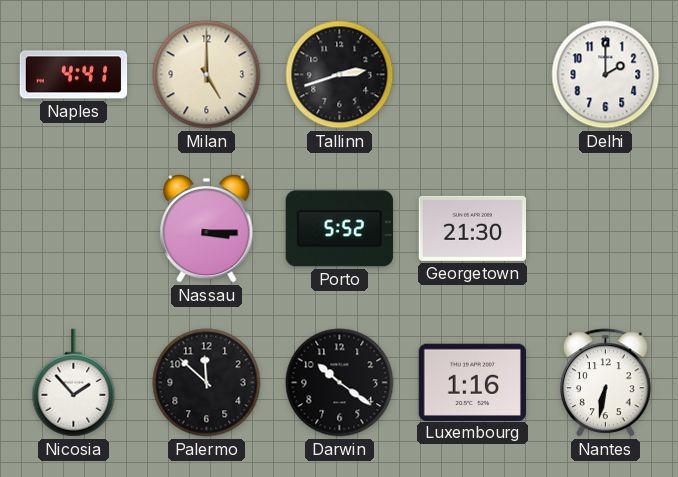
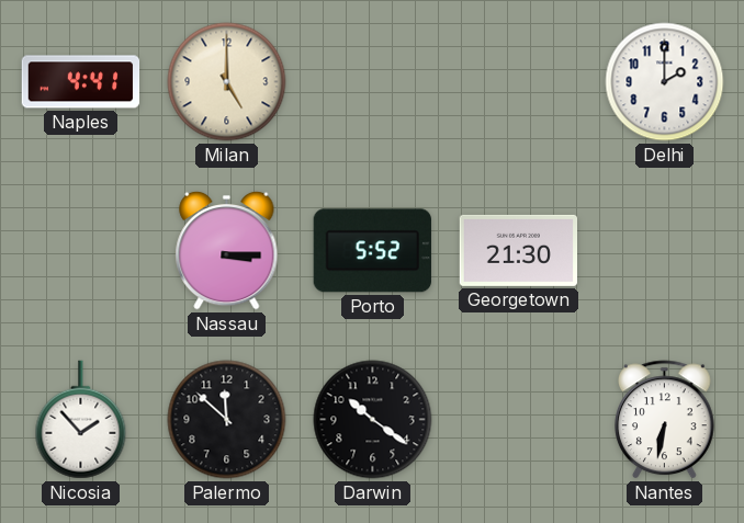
Tallinn: 2:42 -> none
Luxembourg: 1:16 -> none
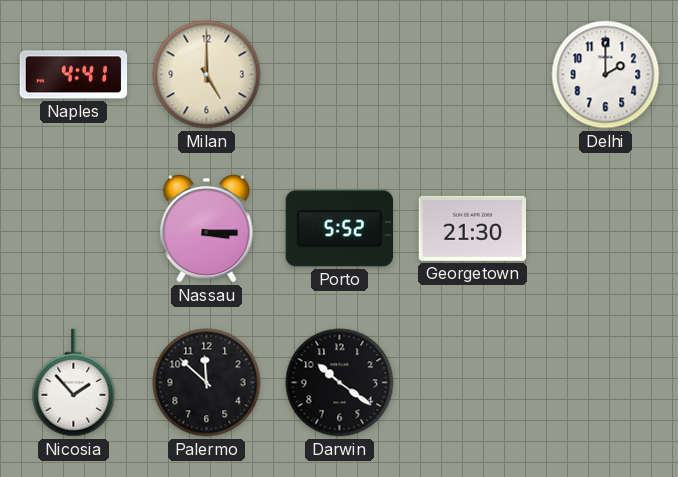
Nantes: 6:32 -> none
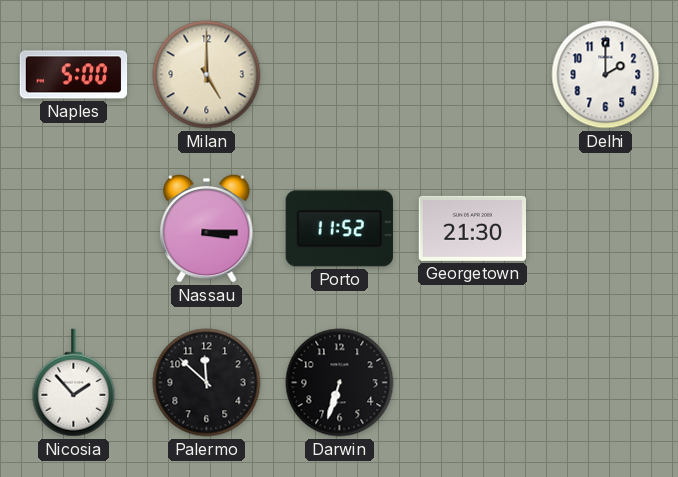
Naples: 4:41 -> 5:00
Porto: 5:52 -> 11:52
Darwin: 10:21 -> 6:33
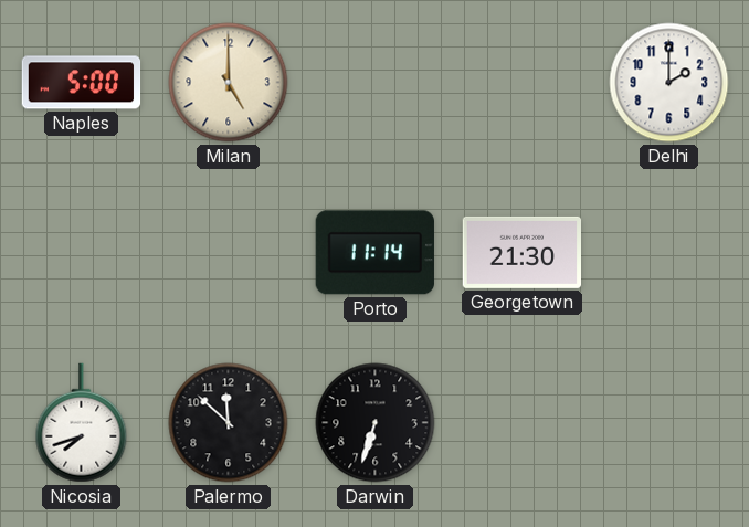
Nassau: 3:15 -> none
Porto: 11:52 -> 11:14
Nicosia: 1:53 -> 7:42
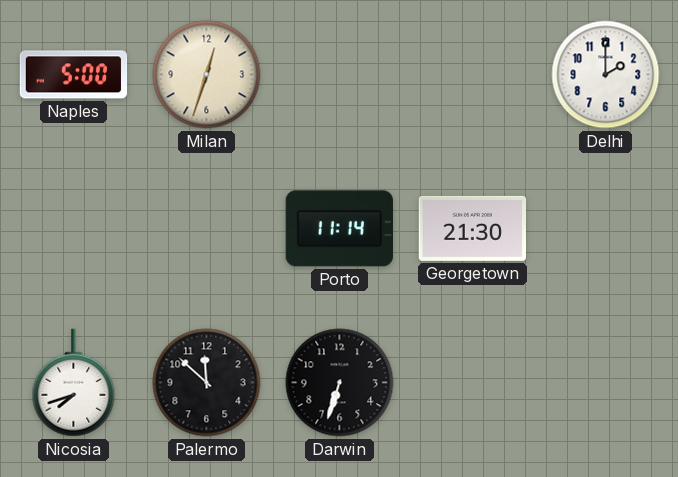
Milan: 5:00 -> 12:33
